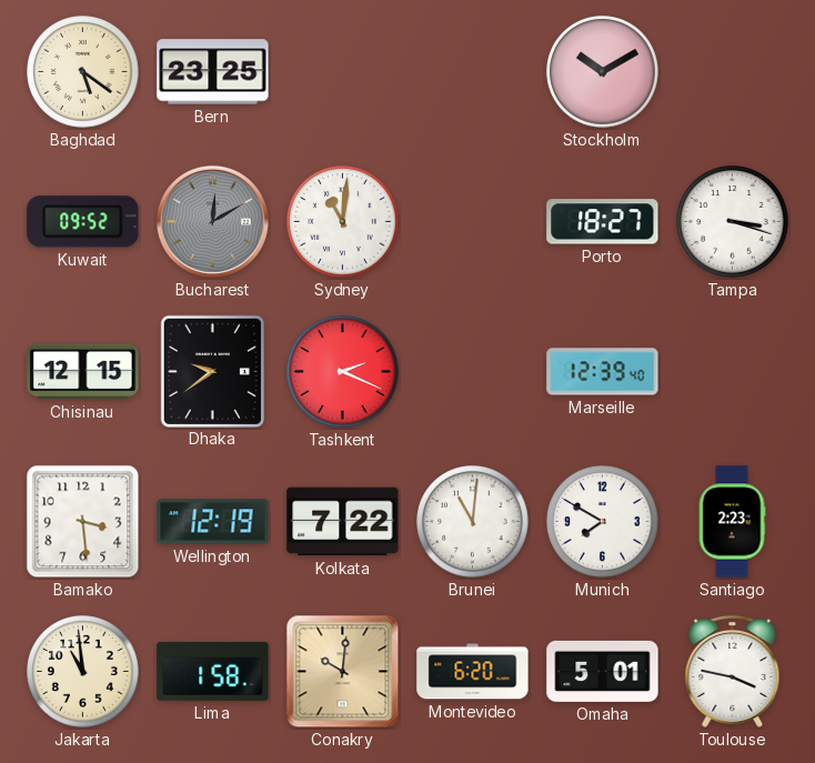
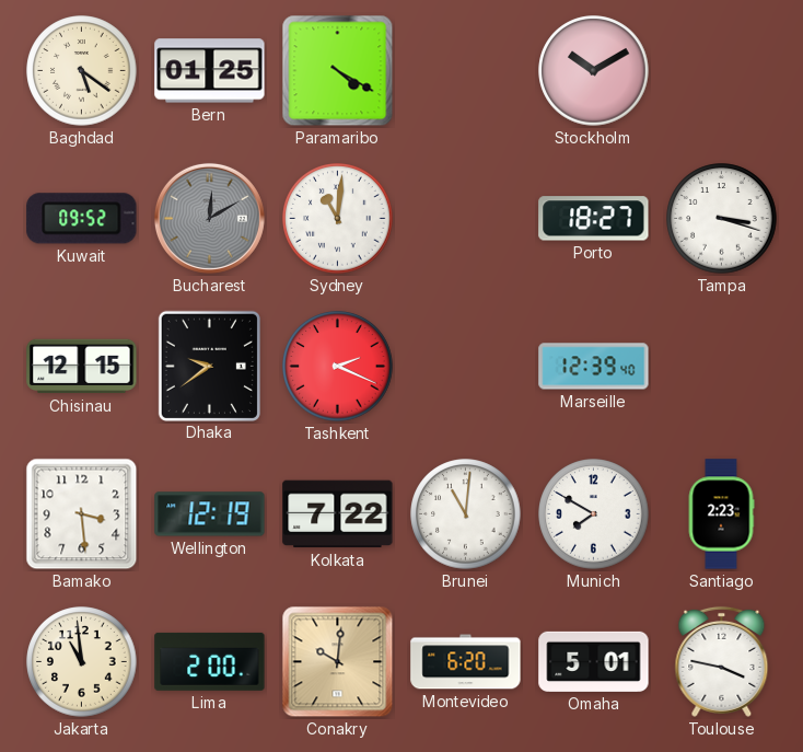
Bern: 23:25 -> 01:25
Paramaribo: none -> 4:20
Lima: 1:58 -> 2:00
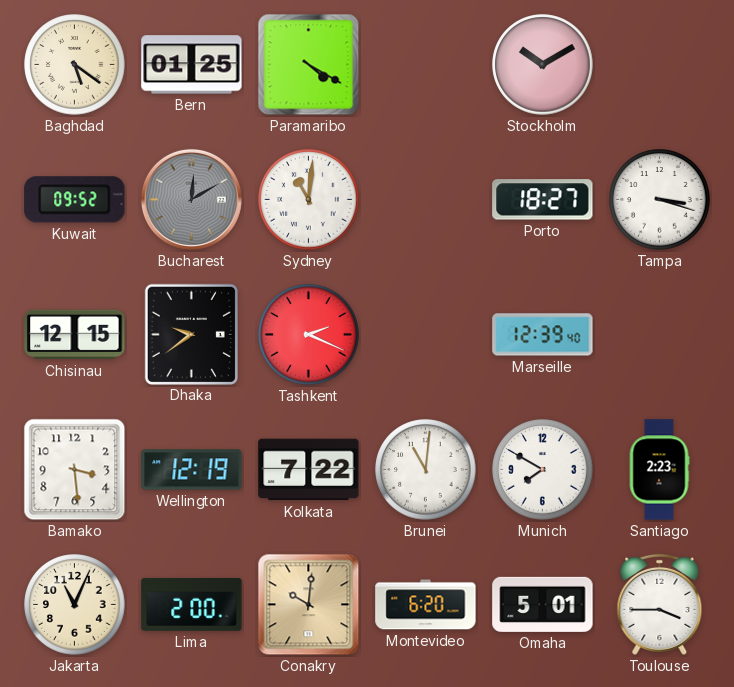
Jakarta: 10:59 -> 11:04
Toulouse: 3:47 -> 3:45
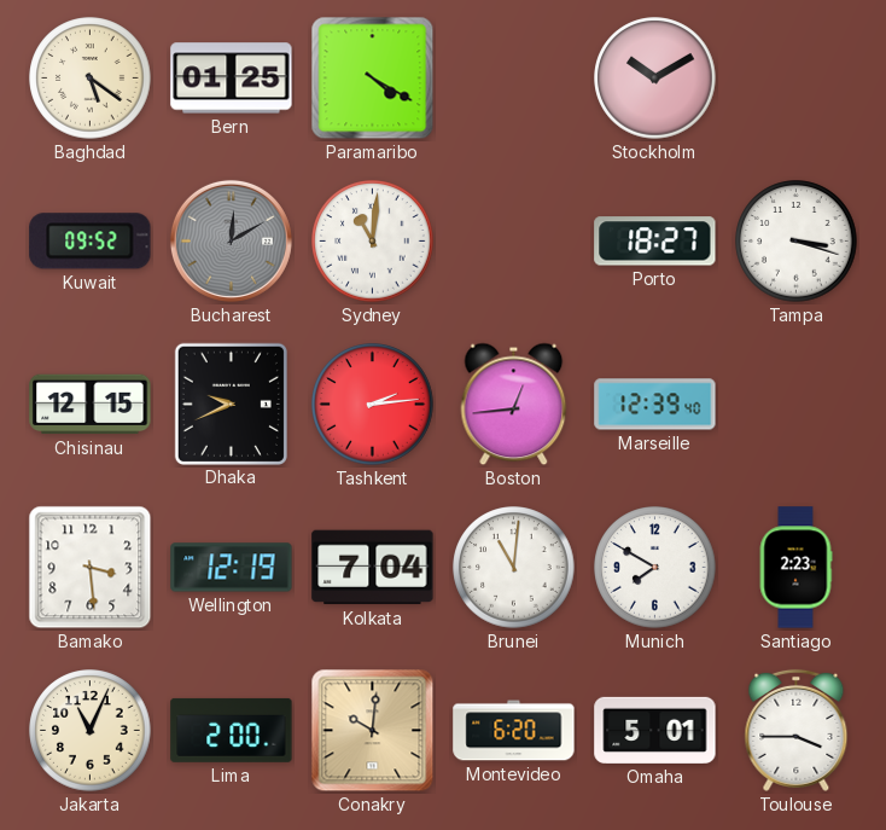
Dhaka: 9:39 -> 9:41
Tashkent: 2:19 -> 2:14
Boston: none -> 12:44
Kolkata: 7:22 -> 7:04
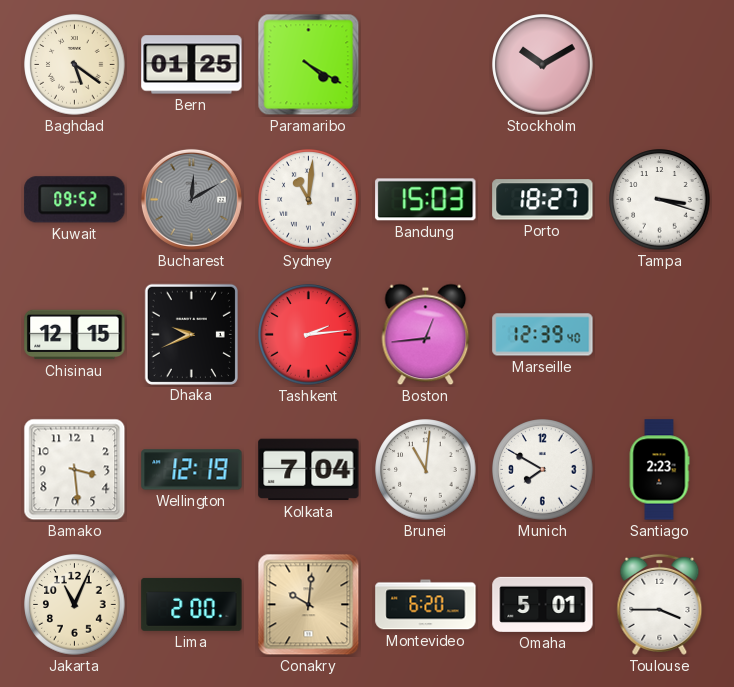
Bandung: none -> 15:03
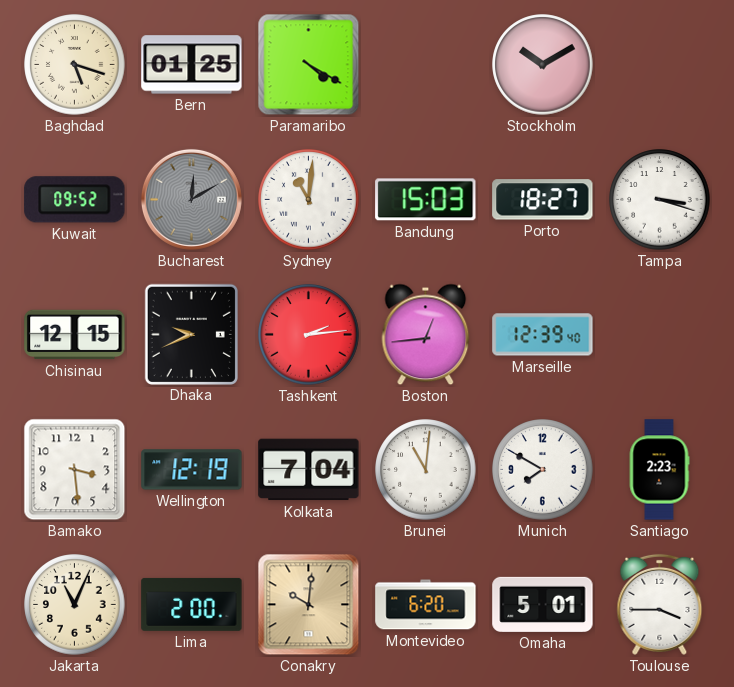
Baghdad: 5:21 -> 5:18
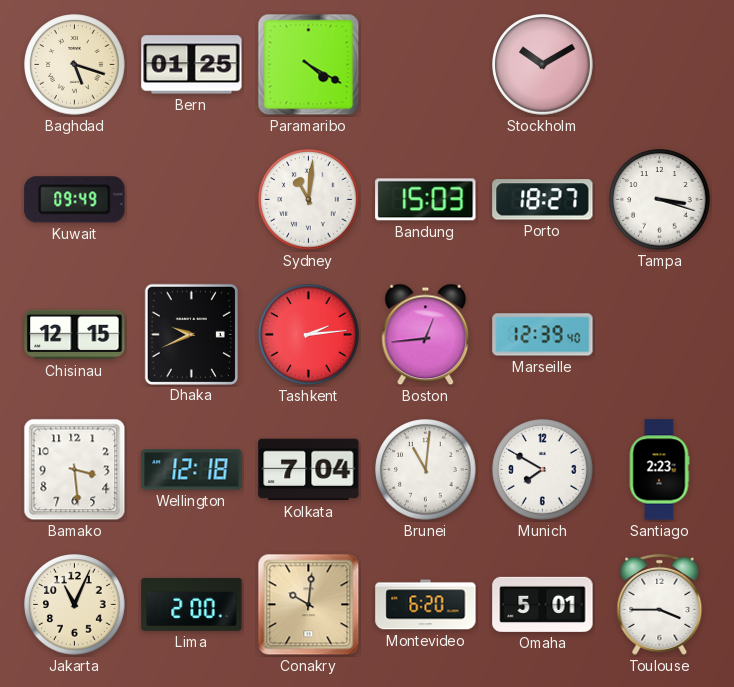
Kuwait: 09:52 -> 09:49
Bucharest: 12:10 -> none
Wellington: 12:19 -> 12:18
